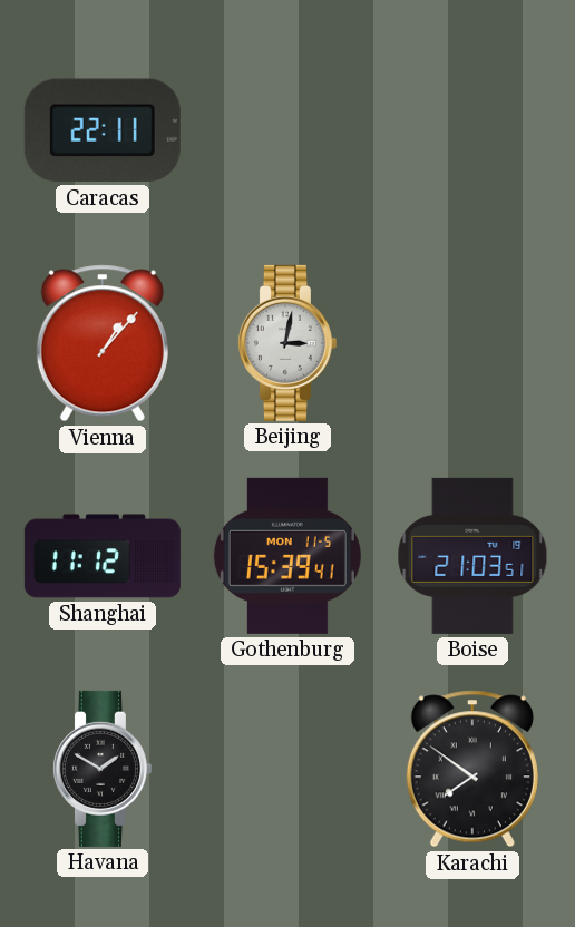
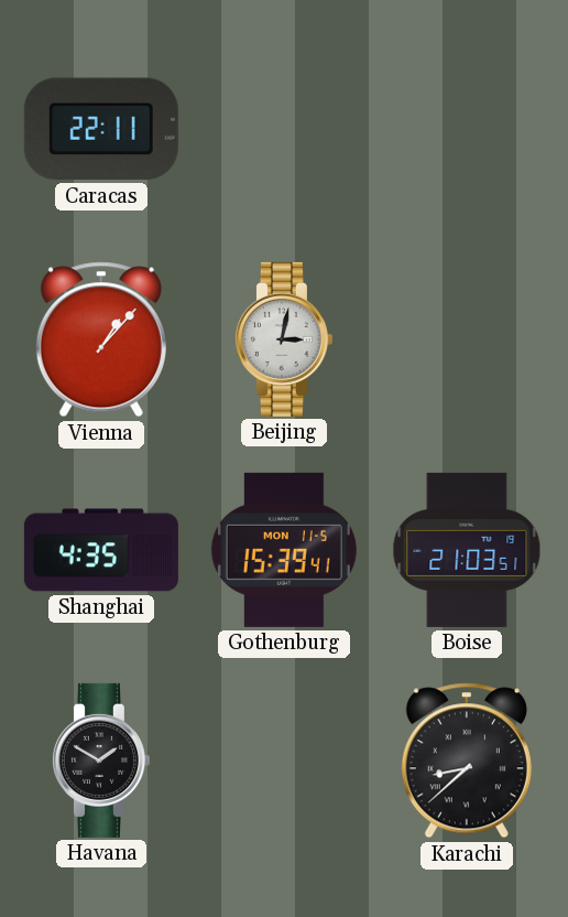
Shanghai: 11:12 -> 4:35
Karachi: 7:51 -> 8:38
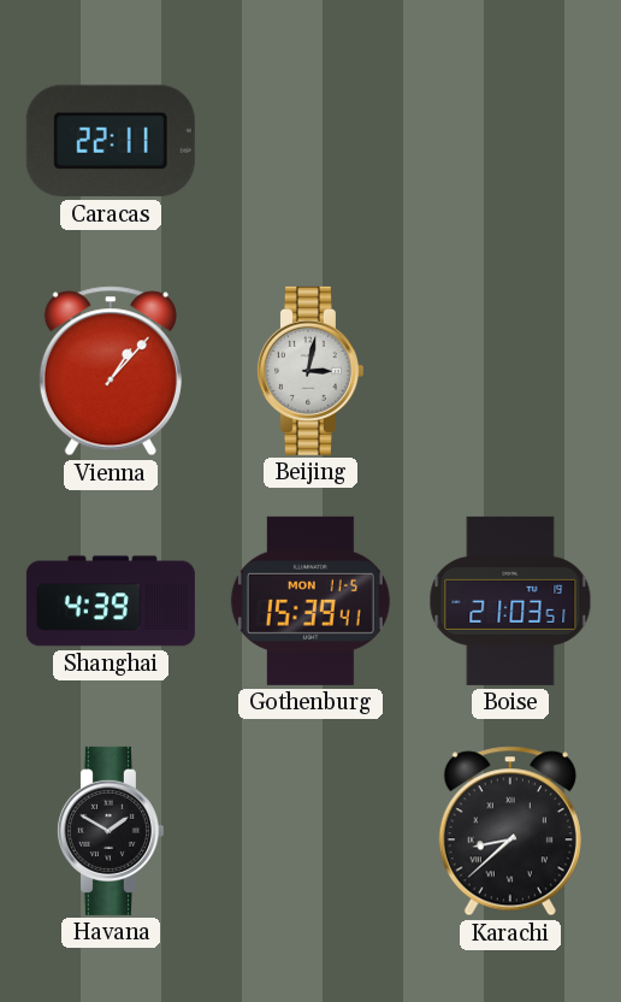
Shanghai: 4:35 -> 4:39
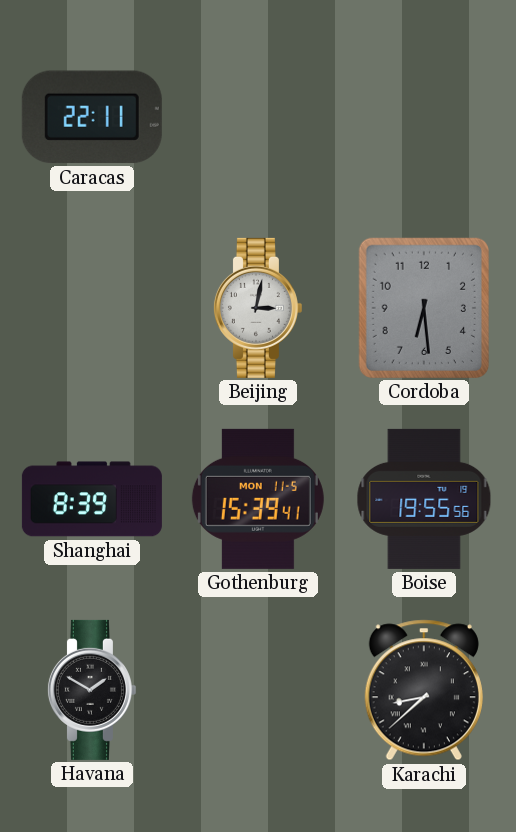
Vienna: 1:07 -> none
Cordoba: none -> 6:29
Shanghai: 4:39 -> 8:39
Boise: 21:03 -> 19:55
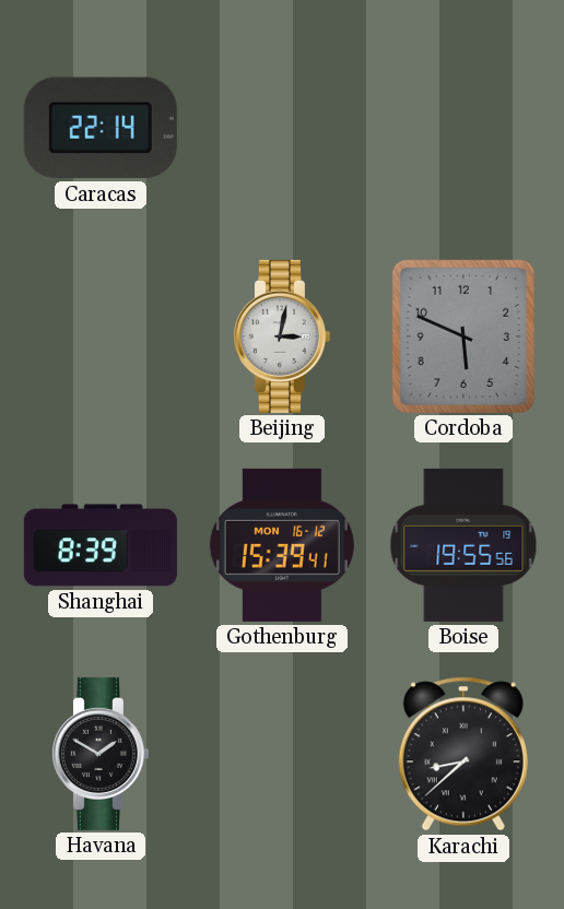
Caracas: 22:11 -> 22:14
Cordoba: 6:29 -> 5:49
Gothenburg date: MON 11-5 -> MON 16-12
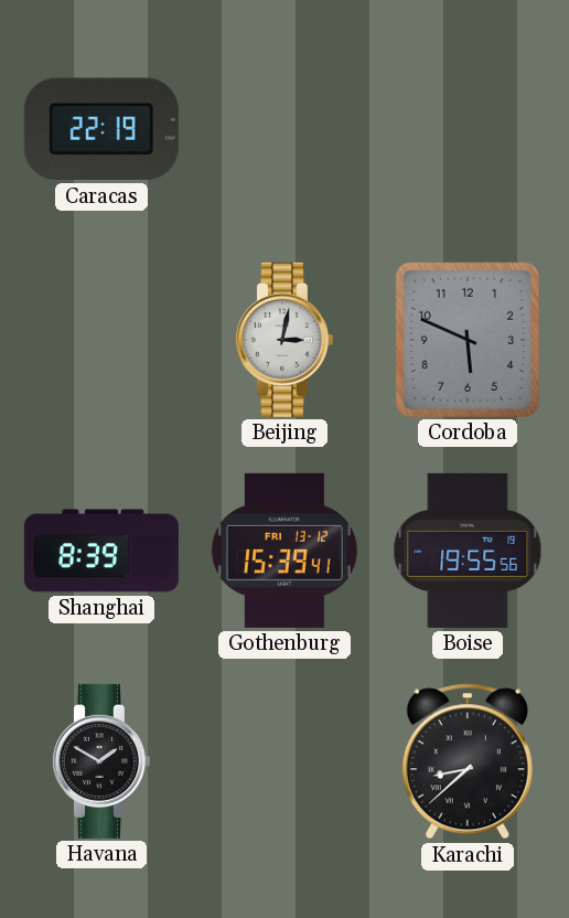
Caracas: 22:14 -> 22:19
Gothenburg date: MON 16-12 -> FRI 13-12
